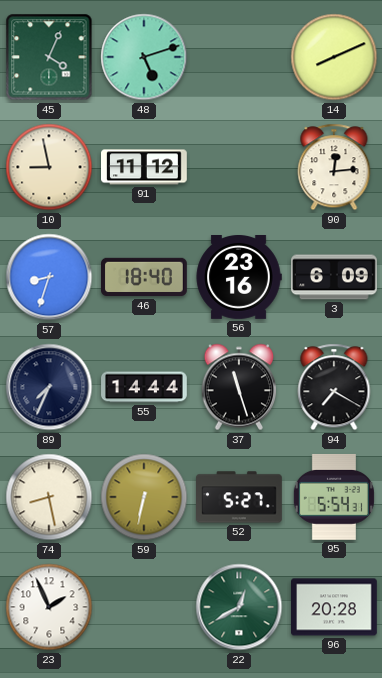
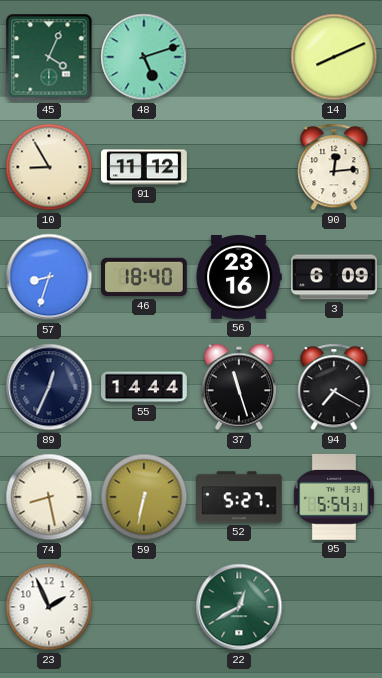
10: 8:58 -> 8:55
89: 7:34 -> 12:34
96: 20:28 -> none
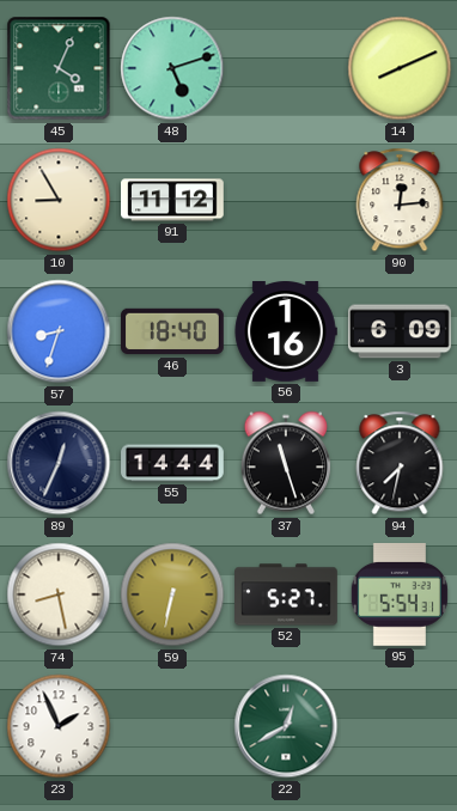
56: 23:16 -> 1:16
94: 7:20 -> 7:32
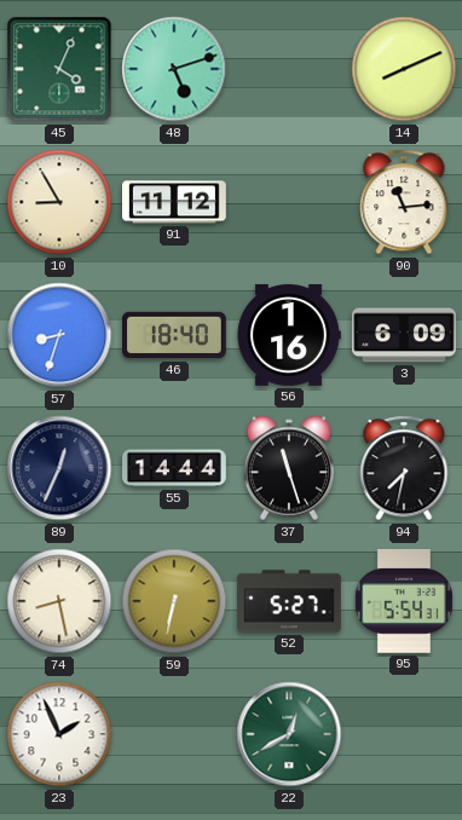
90: 12:14 -> 11:14
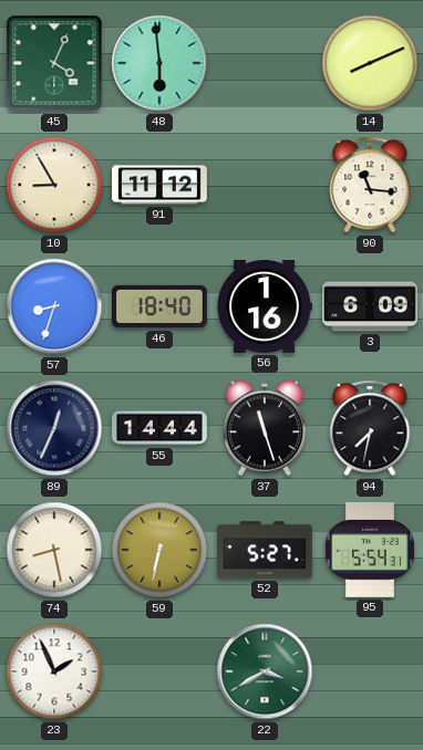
48: 5:12 -> 5:59
90: 11:14 -> 11:16
22: 12:40 -> 3:40
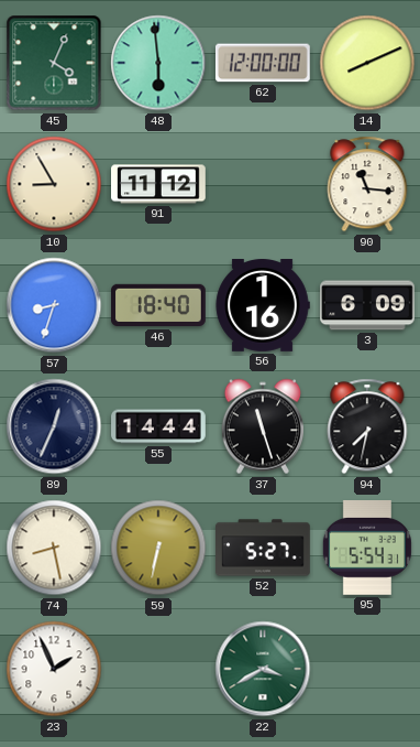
62: none -> 12:00
